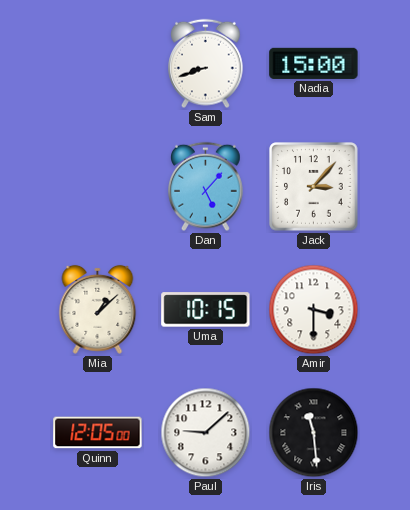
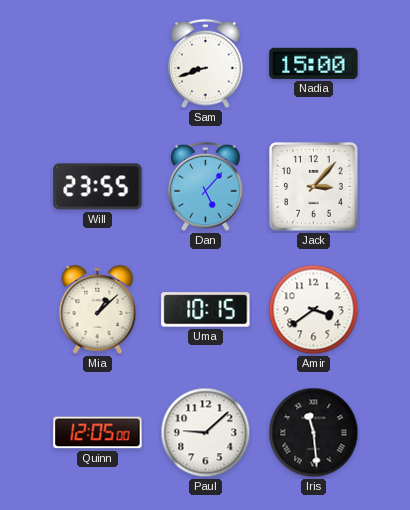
Will: none -> 23:55
Amir: 3:30 -> 3:39
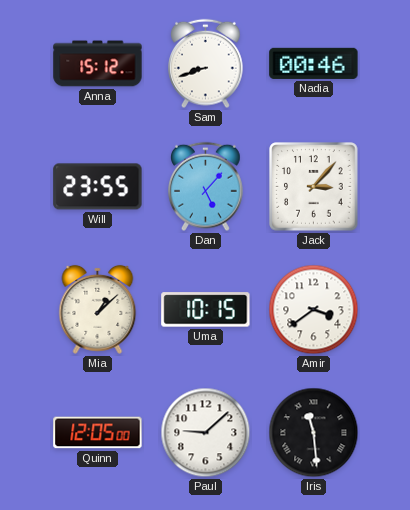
Anna: none -> 15:12
Nadia: 15:00 -> 00:46
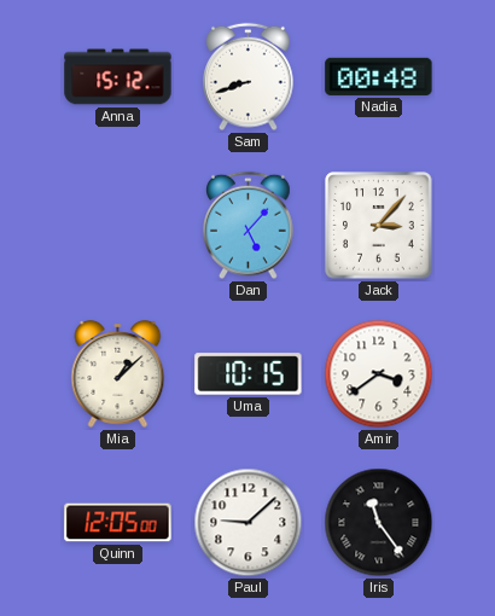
Nadia: 00:46 -> 00:48
Will: 23:55 -> none
Iris: 11:29 -> 11:24
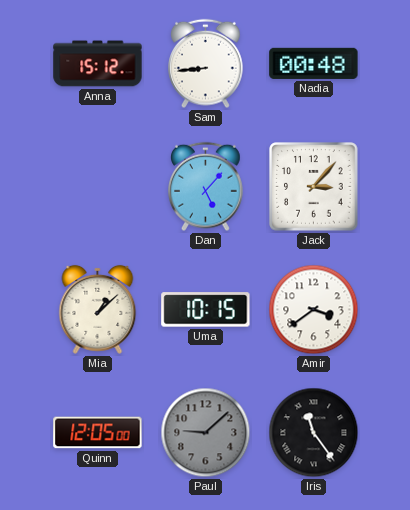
Sam: 8:42 -> 8:44
Paul dial: white -> grey
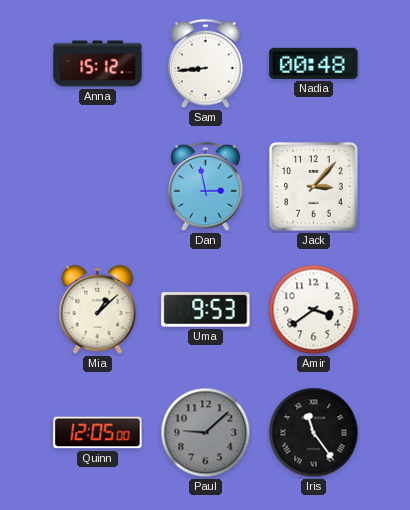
Dan: 5:07 -> 2:58
Uma: 10:15 -> 9:53
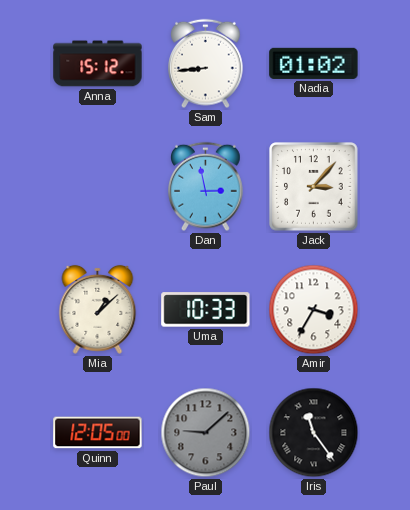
Nadia: 00:48 -> 01:02
Uma: 9:53 -> 10:33
Amir: 3:39 -> 3:35
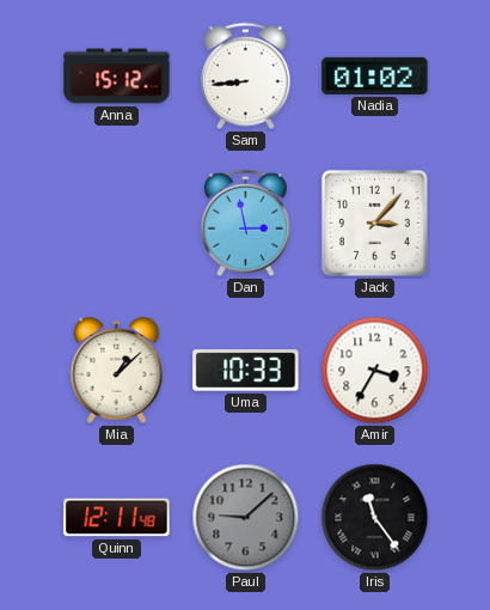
Quinn: 12:05 -> 12:11
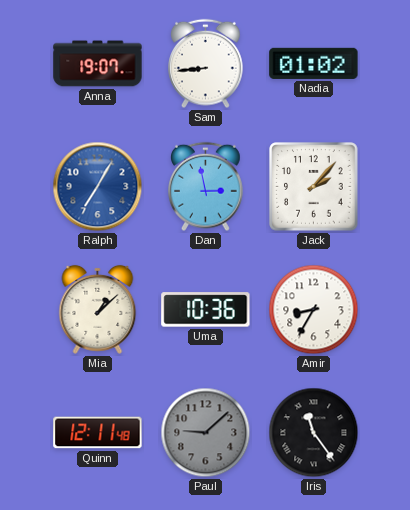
Anna: 15:12 -> 19:07
Ralph: none -> 7:05
Jack: 3:07 -> 2:07
Uma: 10:33 -> 10:36
Amir: 3:35 -> 8:35
